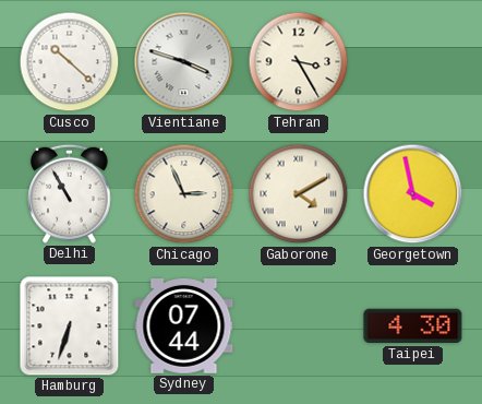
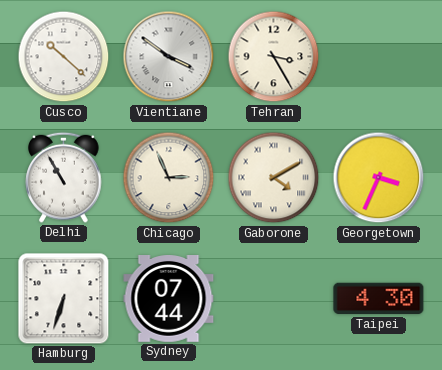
Vientiane: 3:48 -> 3:51
Georgetown: 3:58 -> 3:34
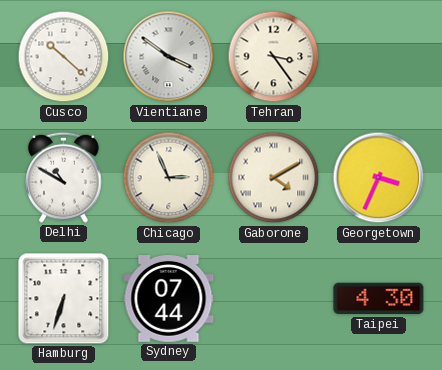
Tehran: 3:25 -> 3:24
Delhi: 10:55 -> 10:50
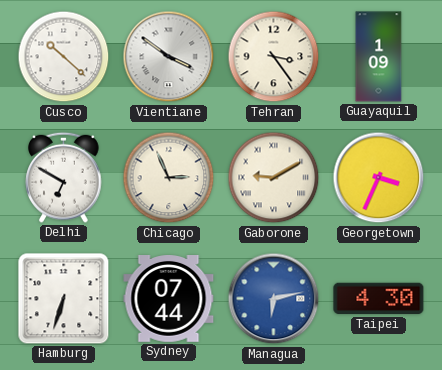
Guayaquil: none -> 1:09
Delhi: 10:50 -> 6:50
Gaborone: 4:10 -> 9:10
Managua: none -> 6:13
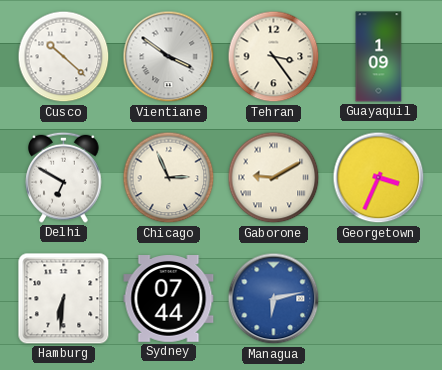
Hamburg: 6:33 -> 6:31
Taipei: 4:30 -> none
